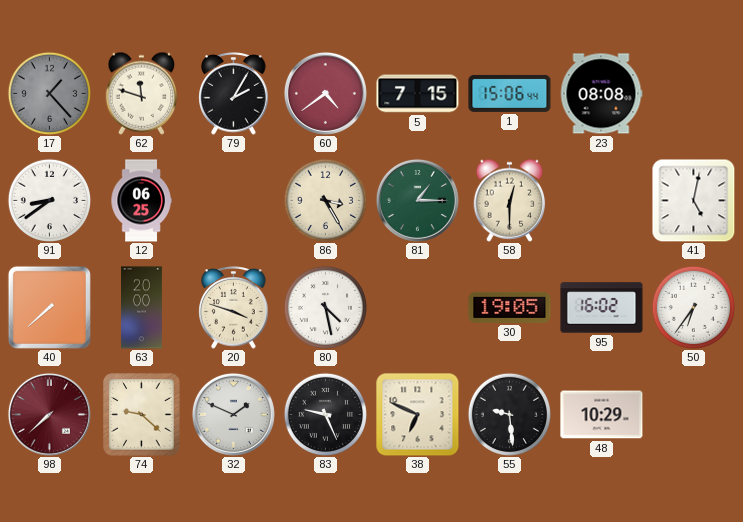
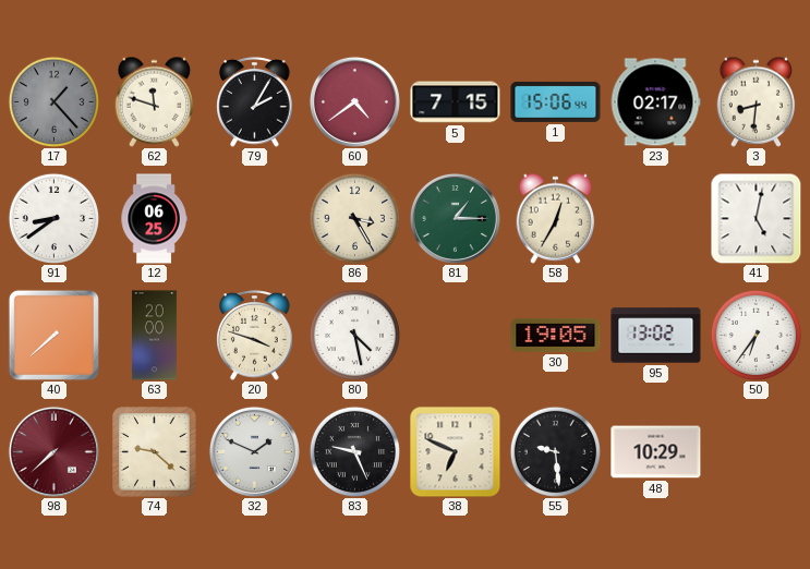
23: 08:08 -> 02:17
3: none -> 8:31
58: 12:30 -> 12:35
95: 16:02 -> 13:02
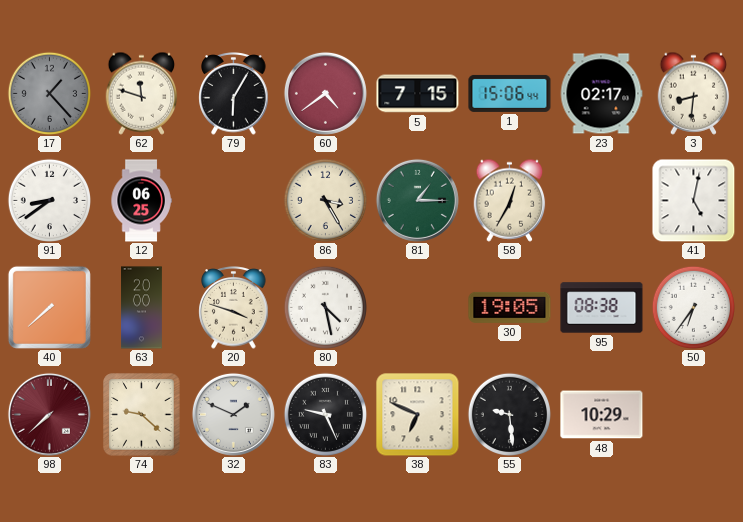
79: 2:05 -> 6:05
95: 13:02 -> 08:38
